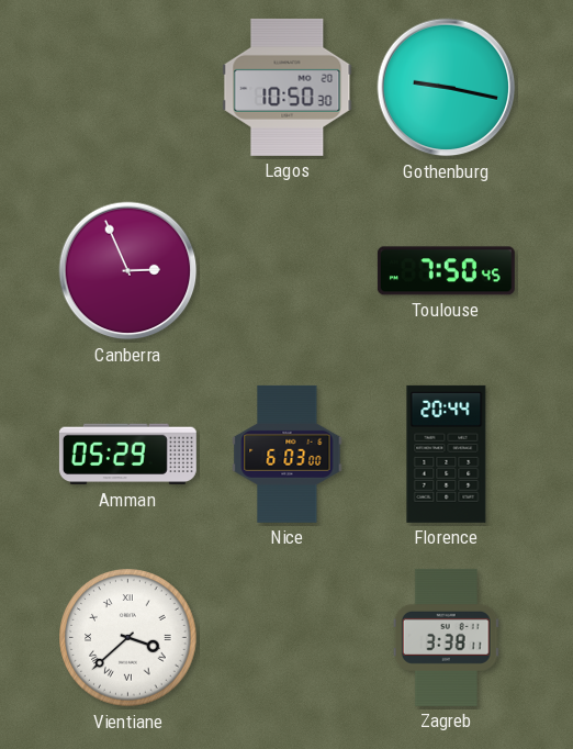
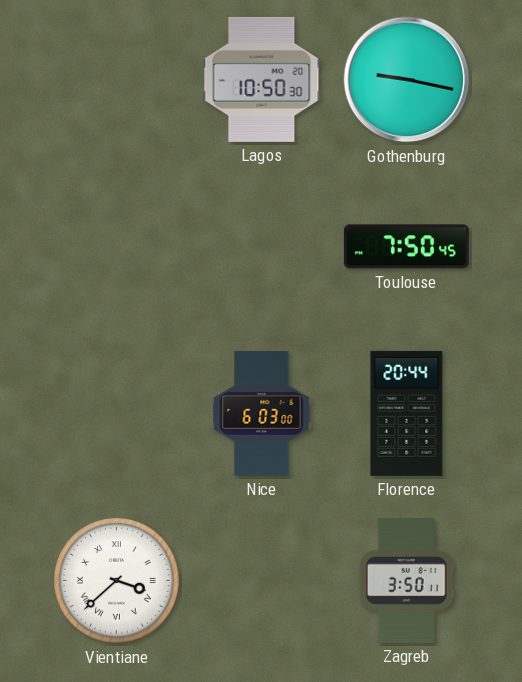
Canberra: 2:56 -> none
Amman: 05:29 -> none
Zagreb: 3:38 -> 3:50
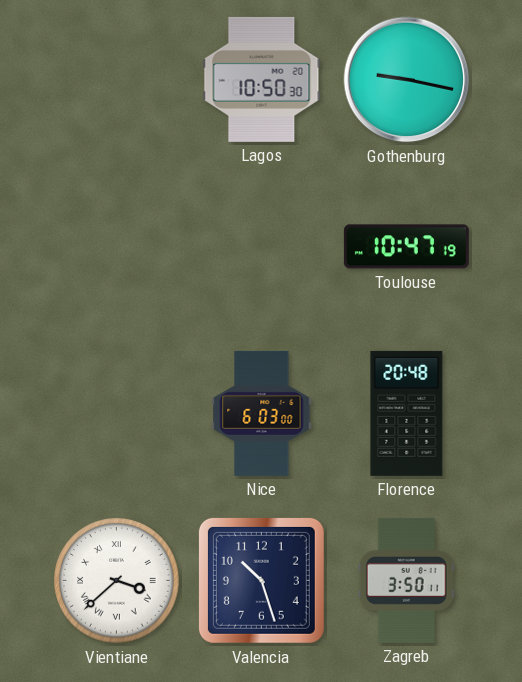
Toulouse: 7:50 -> 10:47
Florence: 20:44 -> 20:48
Valencia: none -> 10:27
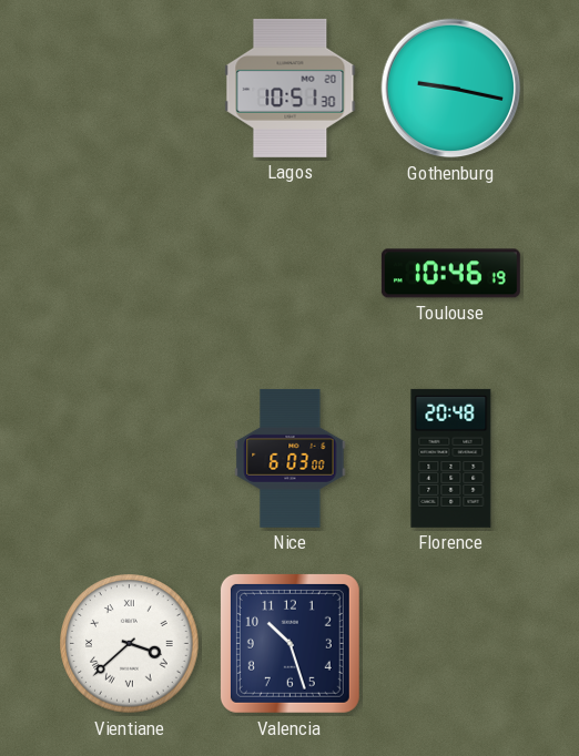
Lagos: 10:50 -> 10:51
Toulouse: 10:47 -> 10:46
Zagreb: 3:50 -> none
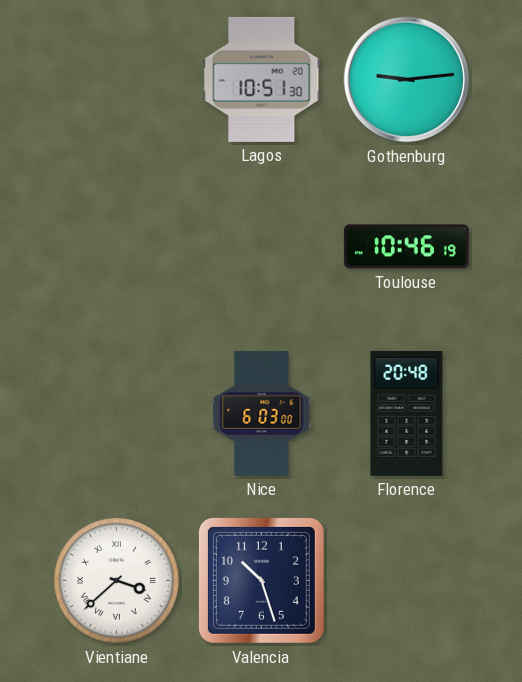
Gothenburg: 9:17 -> 9:14
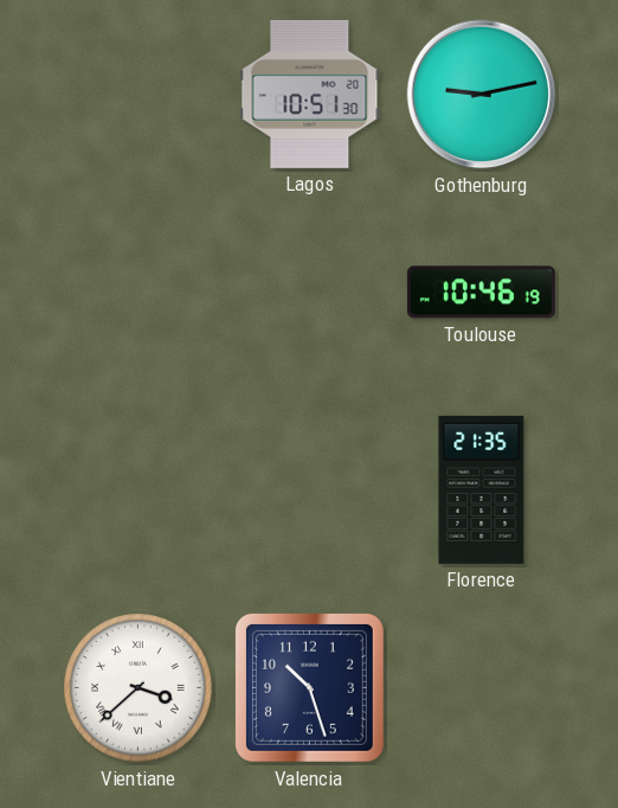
Gothenburg: 9:14 -> 9:13
Nice: 6:03 -> none
Florence: 20:48 -> 21:35
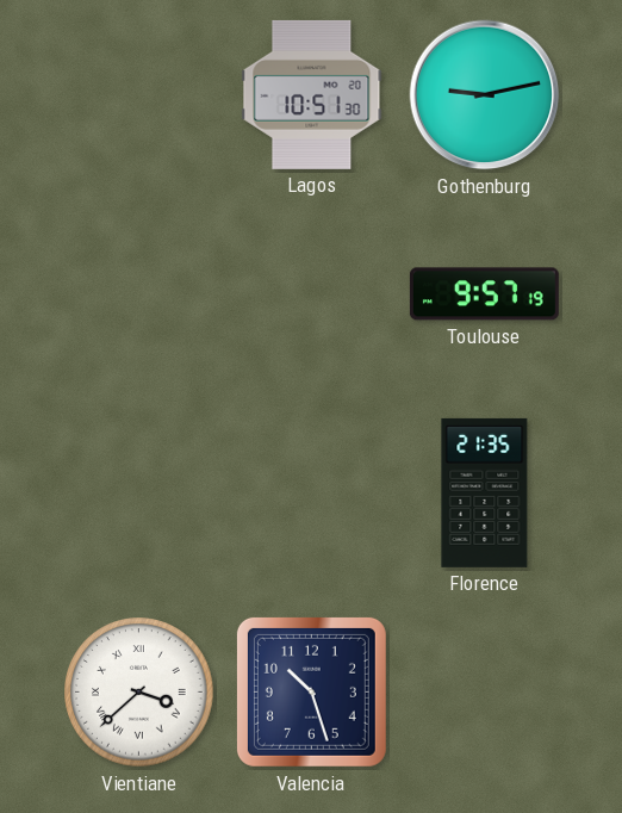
Toulouse: 10:46 -> 9:57
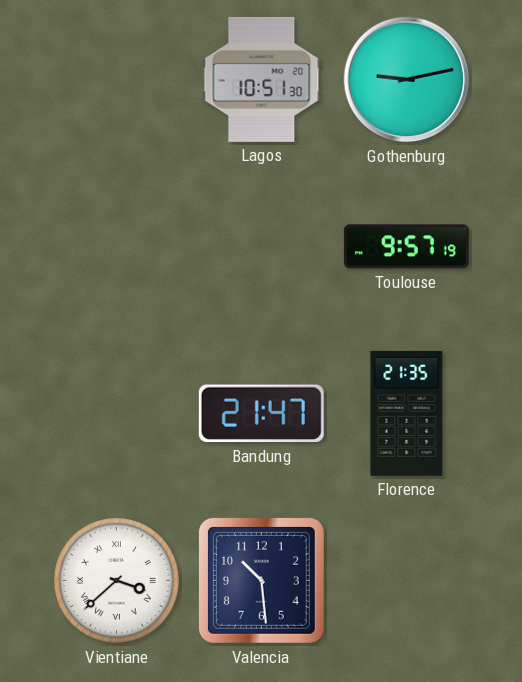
Bandung: none -> 21:47
Valencia: 10:27 -> 10:29
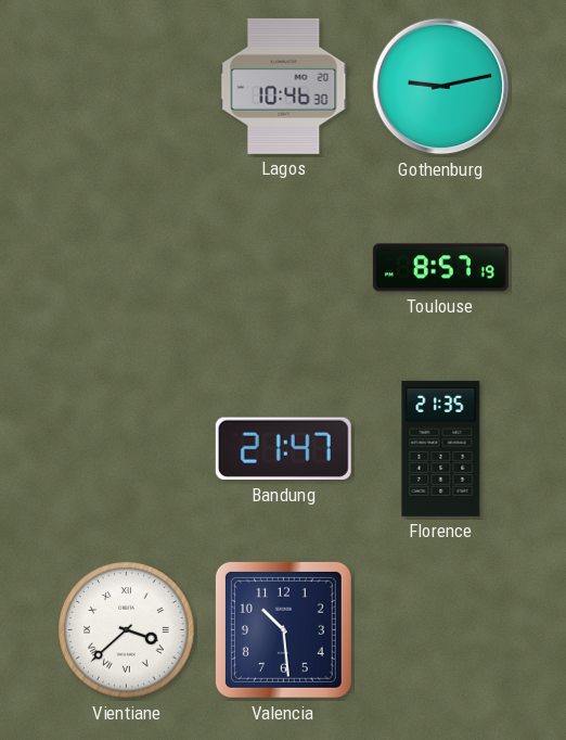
Lagos: 10:51 -> 10:46
Toulouse: 9:57 -> 8:57
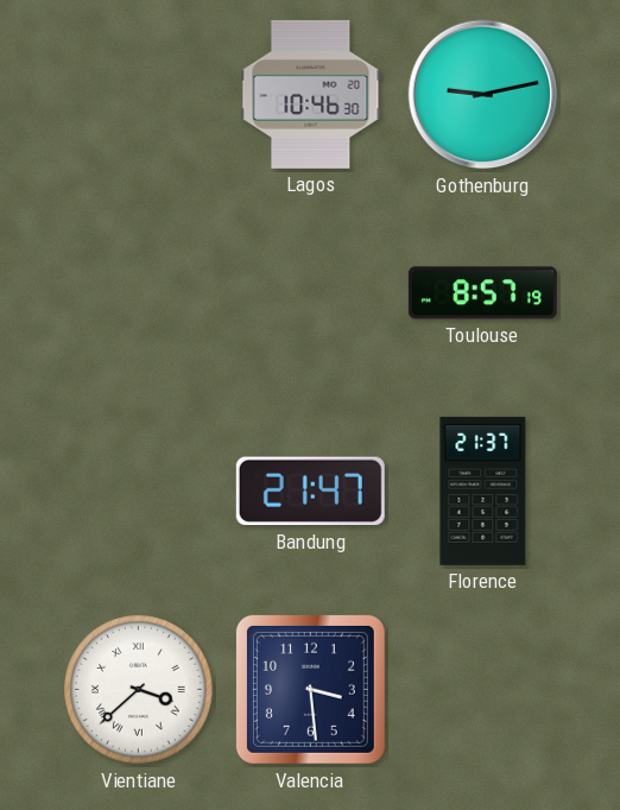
Florence: 21:35 -> 21:37
Valencia: 10:29 -> 3:29
